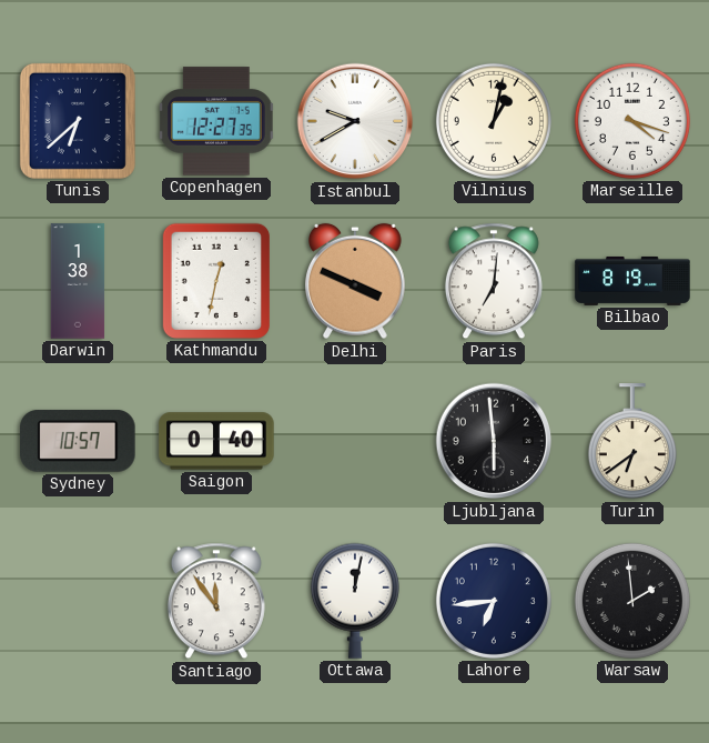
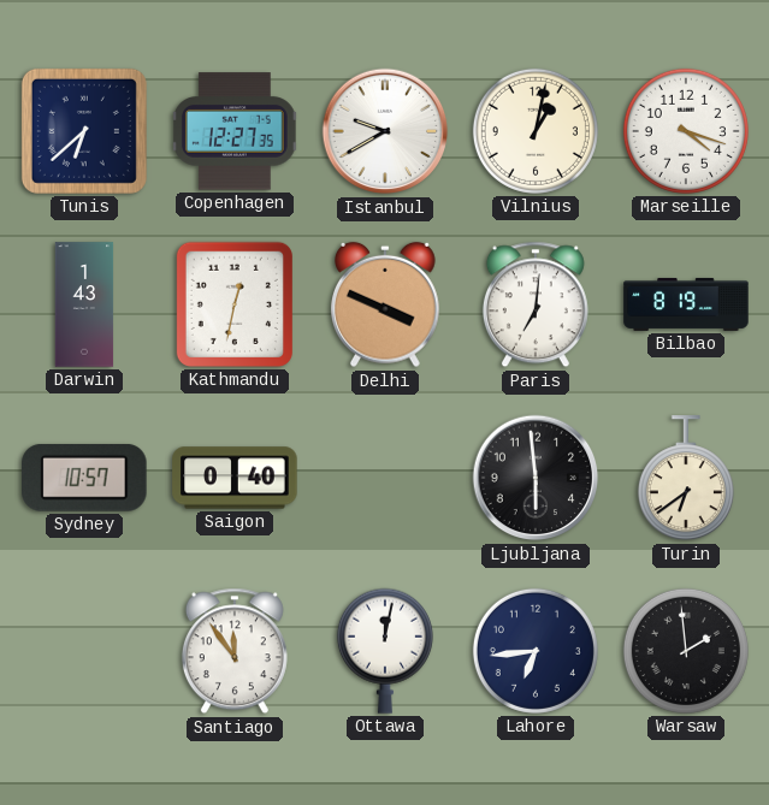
Darwin: 1:38 -> 1:43
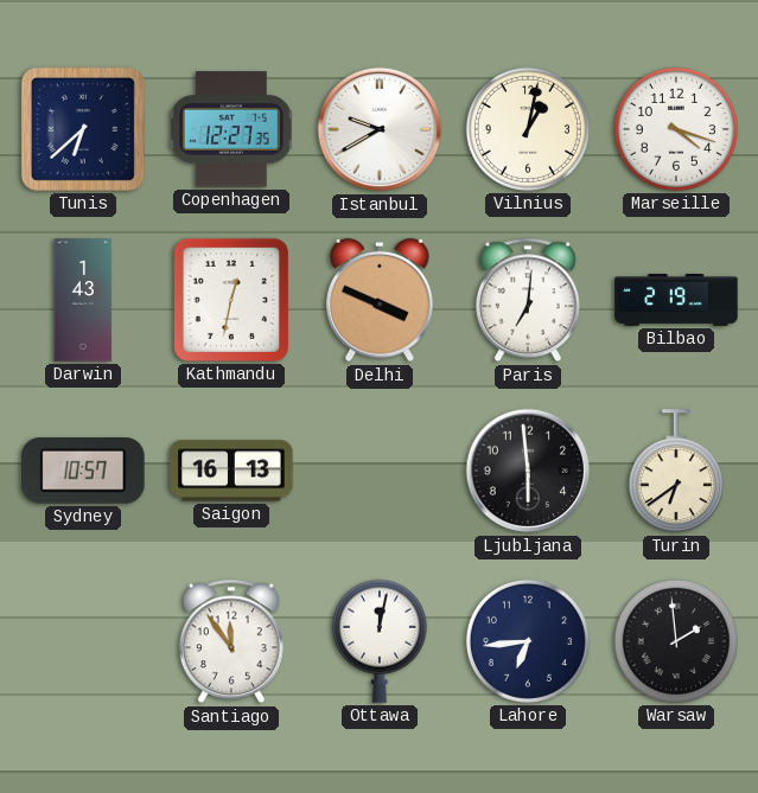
Bilbao: 8:19 -> 2:19
Saigon: 0:40 -> 16:13
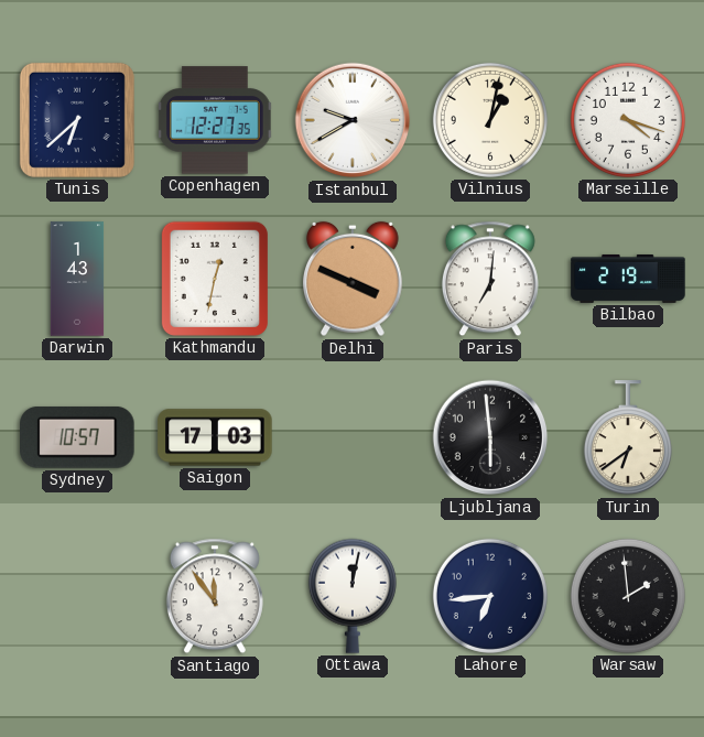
Saigon: 16:13 -> 17:03
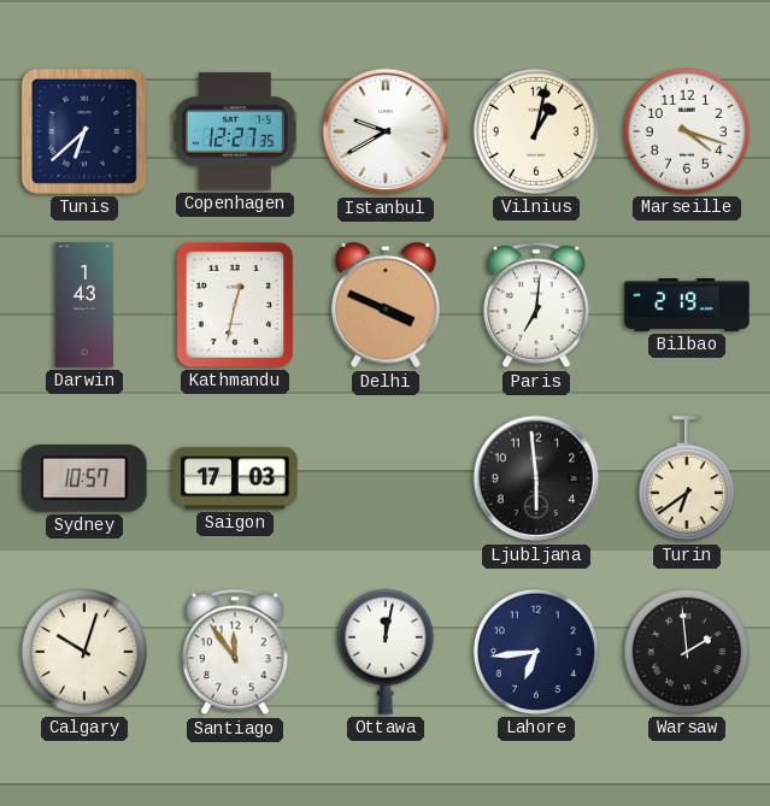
Calgary: none -> 10:03
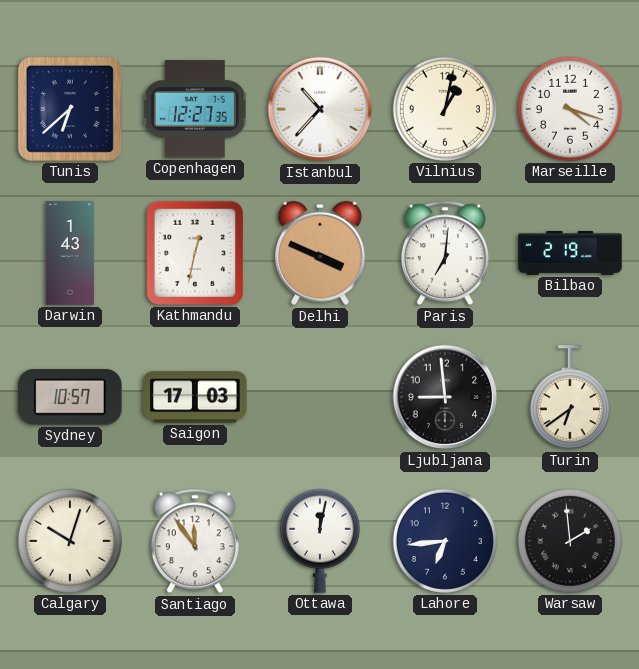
Istanbul: 9:40 -> 10:37
Ljubljana: 5:59 -> 8:59
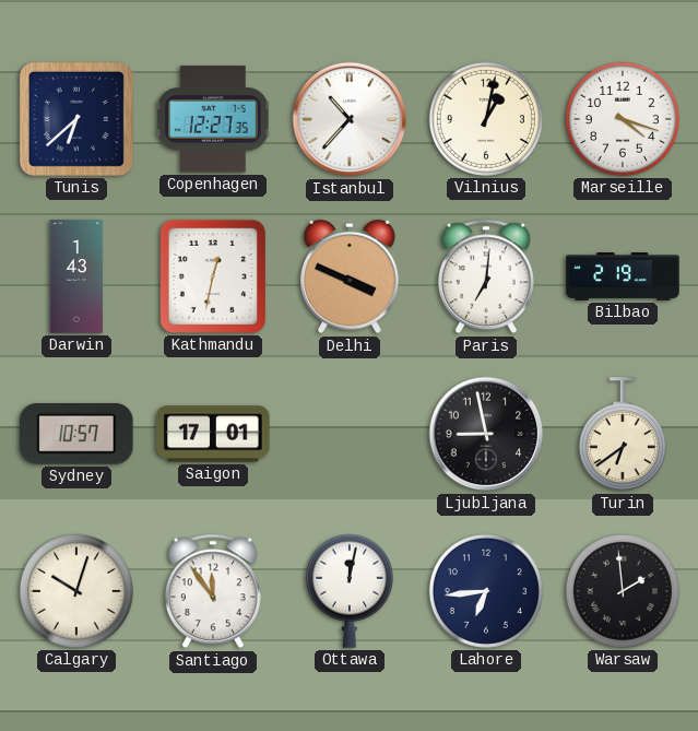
Saigon: 17:03 -> 17:01
Ljubljana: 8:59 -> 8:58
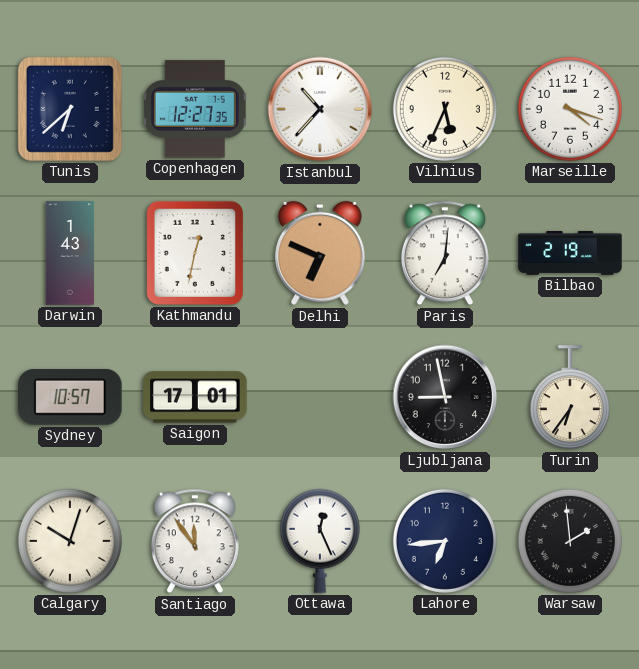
Vilnius: 1:02 -> 5:34
Delhi: 3:49 -> 6:49
Turin: 6:39 -> 6:36
Ottawa: 12:02 -> 12:26
